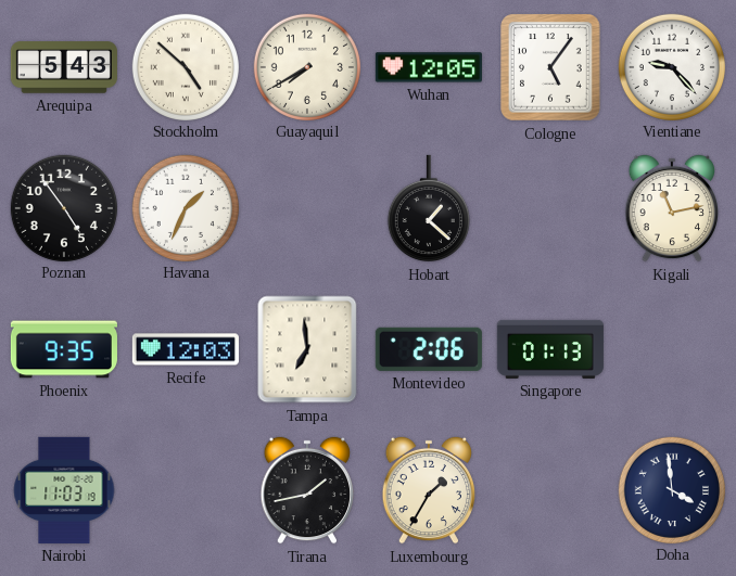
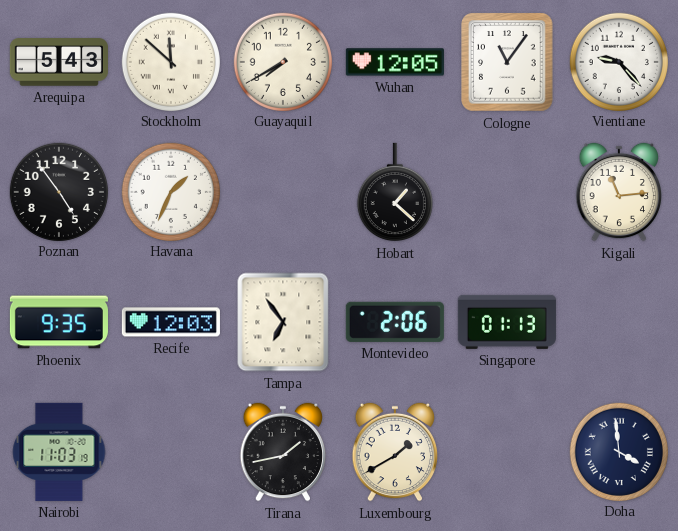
Stockholm: 4:52 -> 11:52
Cologne: 5:06 -> 11:06
Kigali: 11:13 -> 11:14
Tampa: 6:59 -> 6:54
Luxembourg: 1:35 -> 1:40
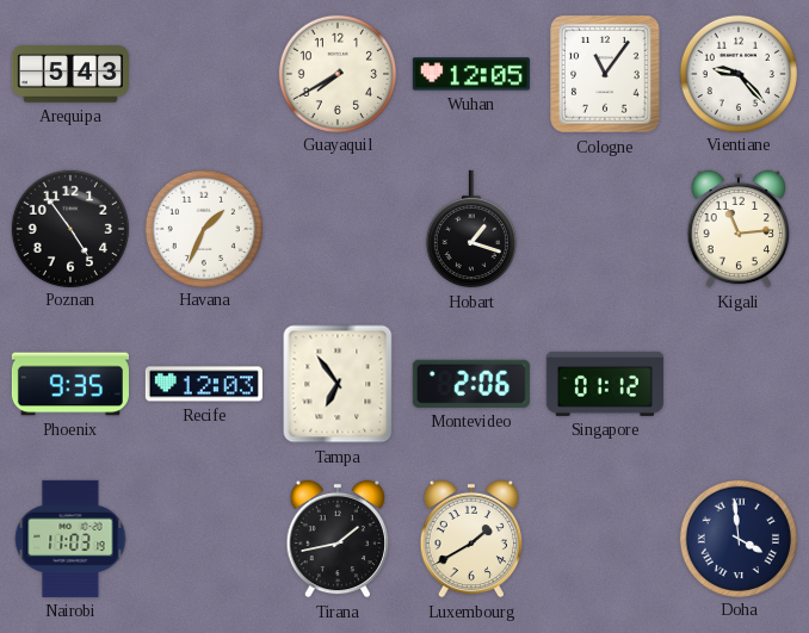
Stockholm: 11:52 -> none
Hobart: 1:22 -> 1:18
Singapore: 01:13 -> 01:12
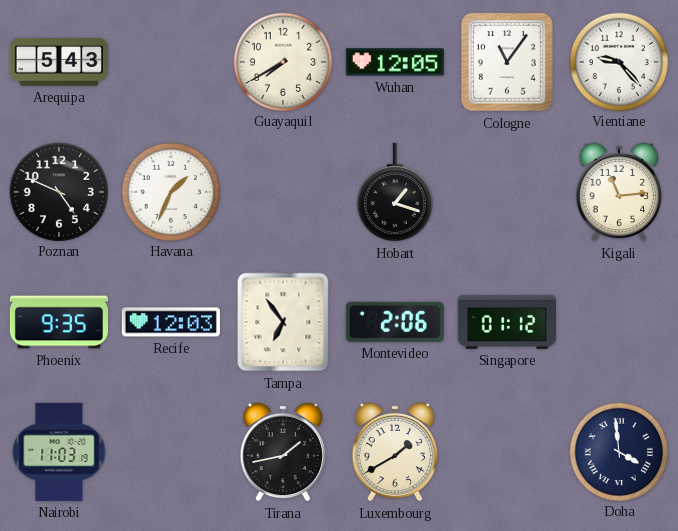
Poznan: 4:54 -> 4:49
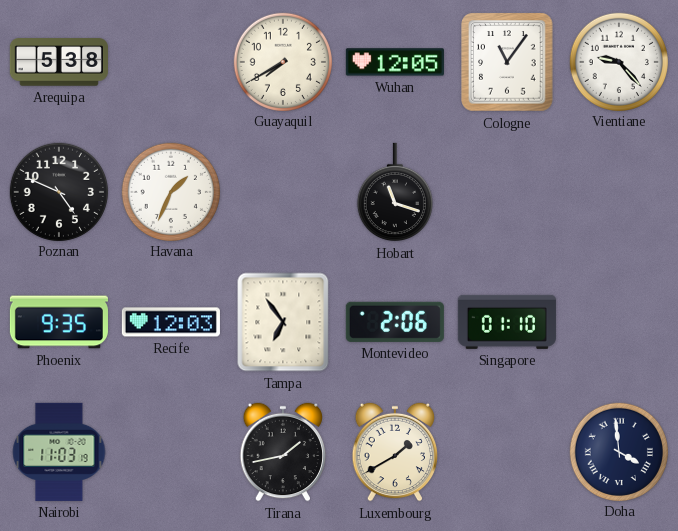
Arequipa: 5:43 -> 5:38
Hobart: 1:18 -> 11:18
Kigali: 11:14 -> none
Singapore: 01:12 -> 01:10
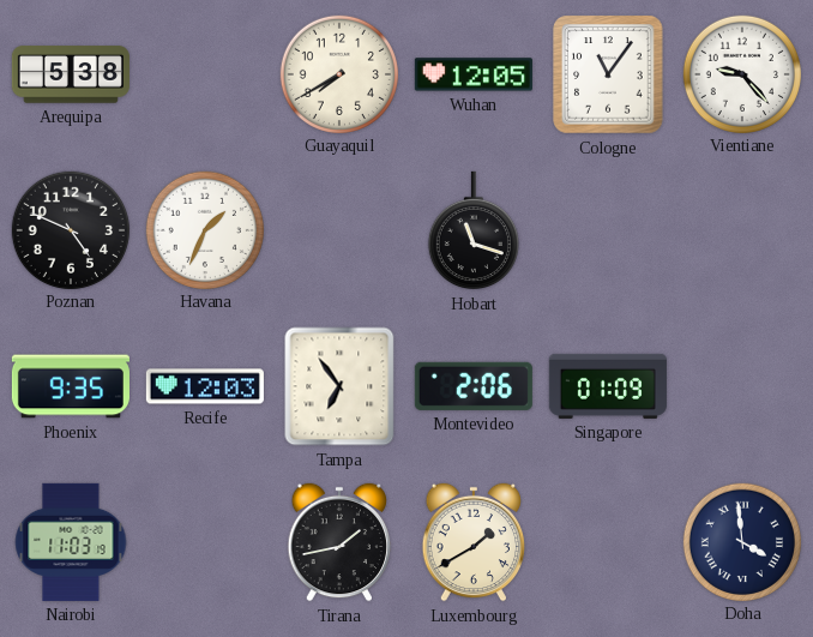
Singapore: 01:10 -> 01:09
